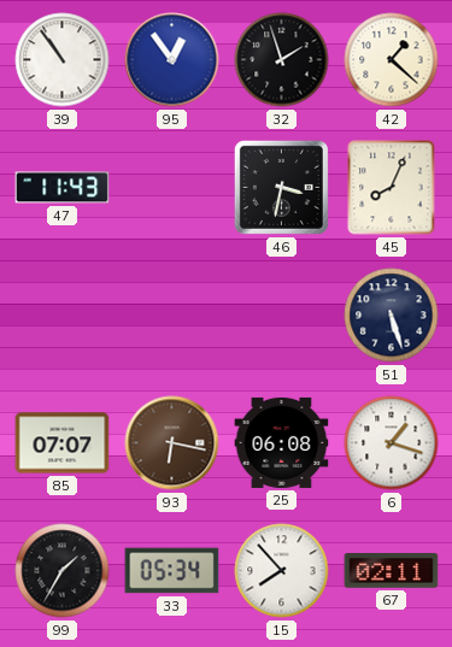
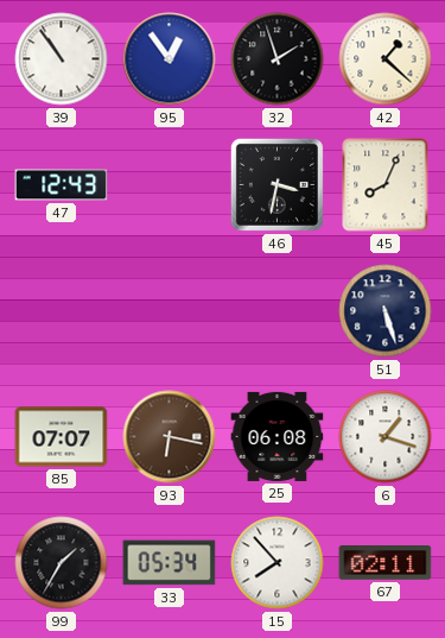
47: 11:43 -> 12:43
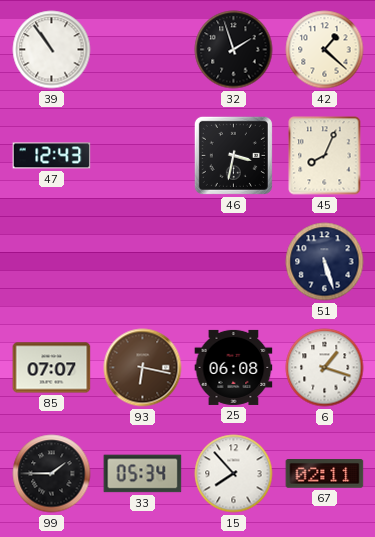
95: 12:54 -> none
99: 1:35 -> 1:45
